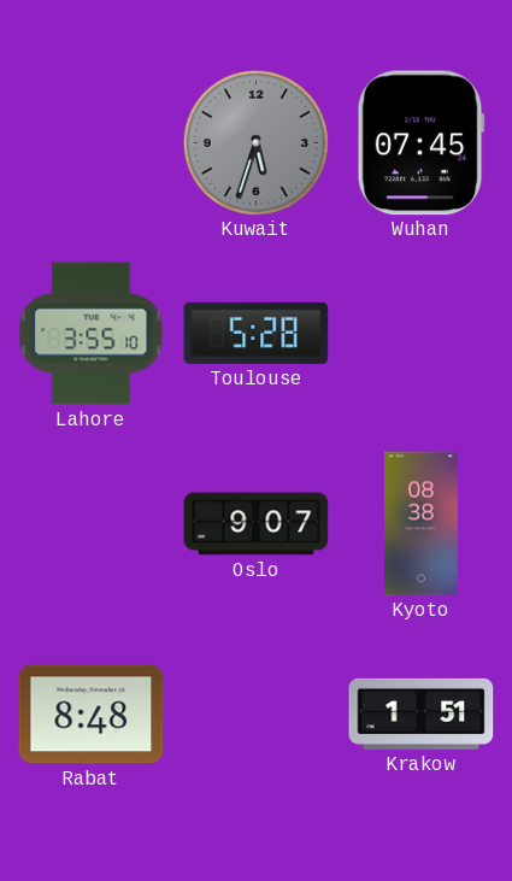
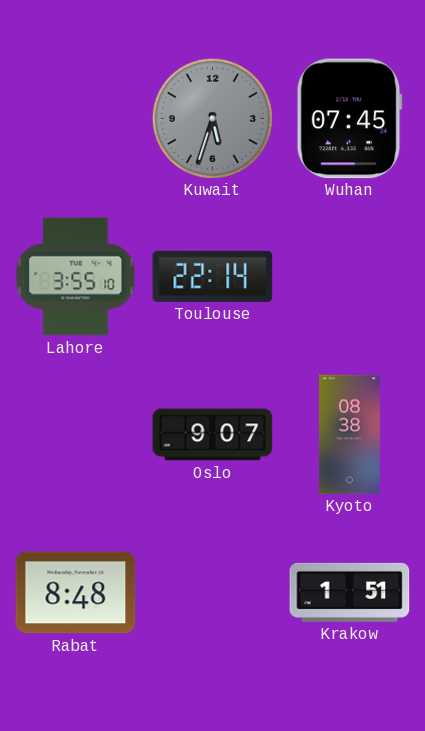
Toulouse: 5:28 -> 22:14
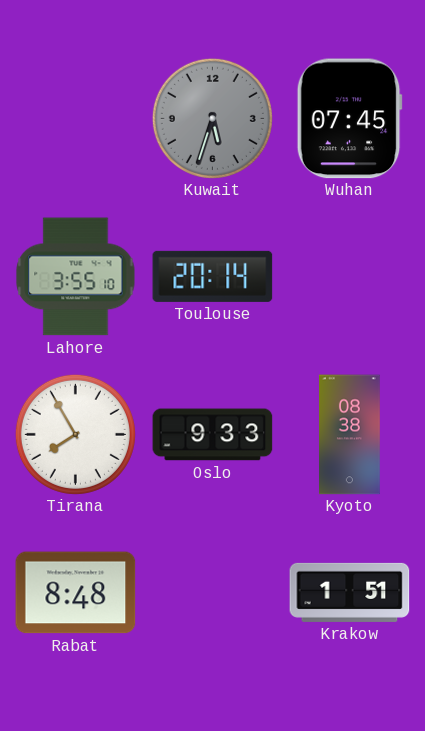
Toulouse: 22:14 -> 20:14
Tirana: none -> 7:55
Oslo: 9:07 -> 9:33
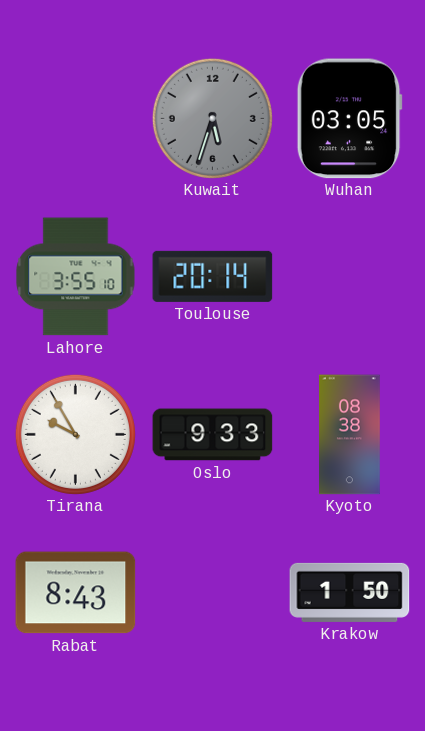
Wuhan: 07:45 -> 03:05
Tirana: 7:55 -> 9:55
Rabat: 8:48 -> 8:43
Krakow: 1:51 -> 1:50
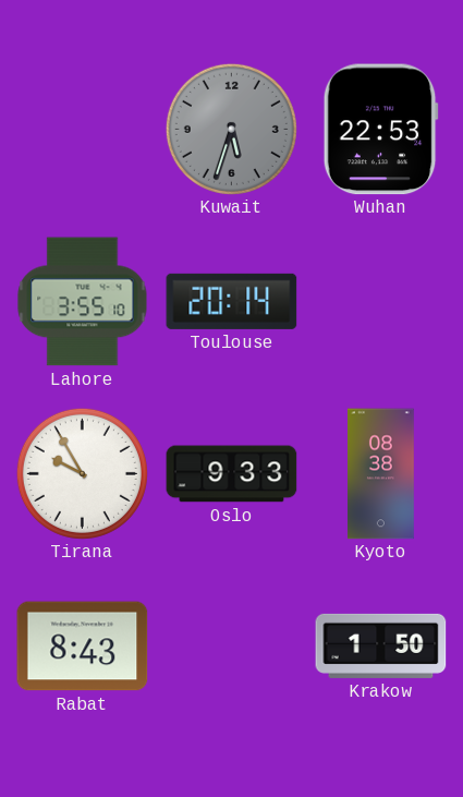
Wuhan: 03:05 -> 22:53
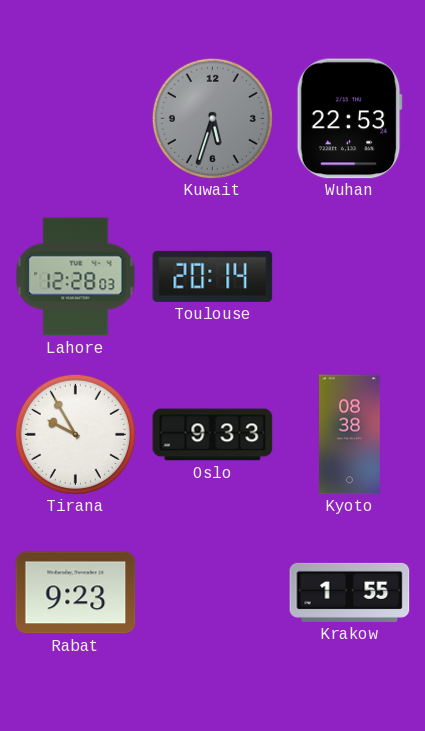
Lahore: 3:55 -> 12:28
Rabat: 8:43 -> 9:23
Krakow: 1:50 -> 1:55
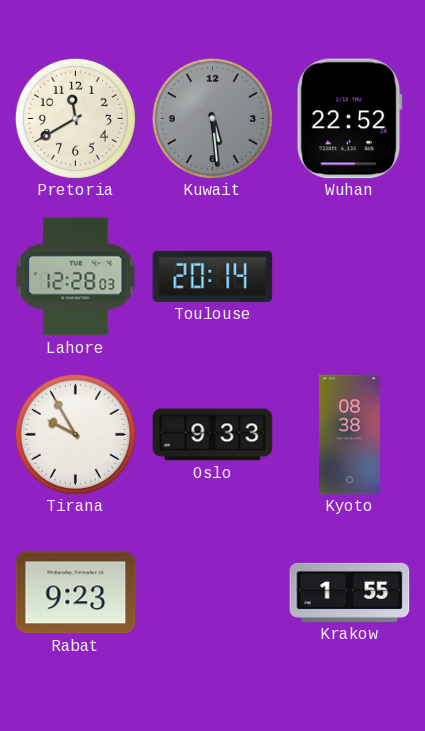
Pretoria: none -> 11:40
Kuwait: 5:33 -> 5:29
Wuhan: 22:53 -> 22:52
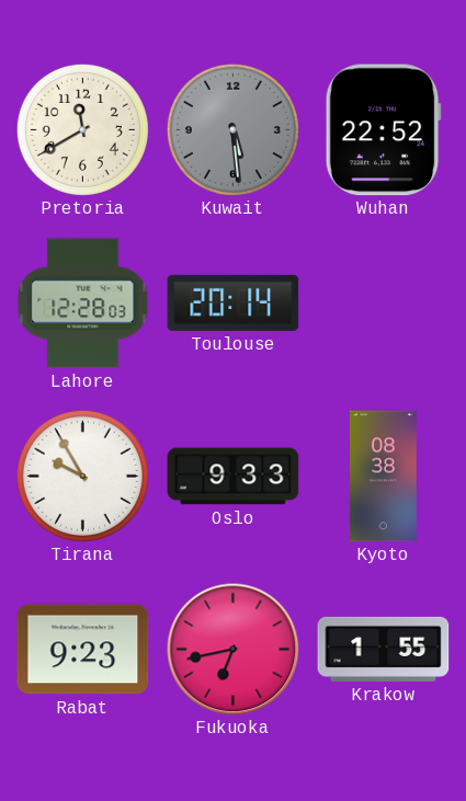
Fukuoka: none -> 6:43
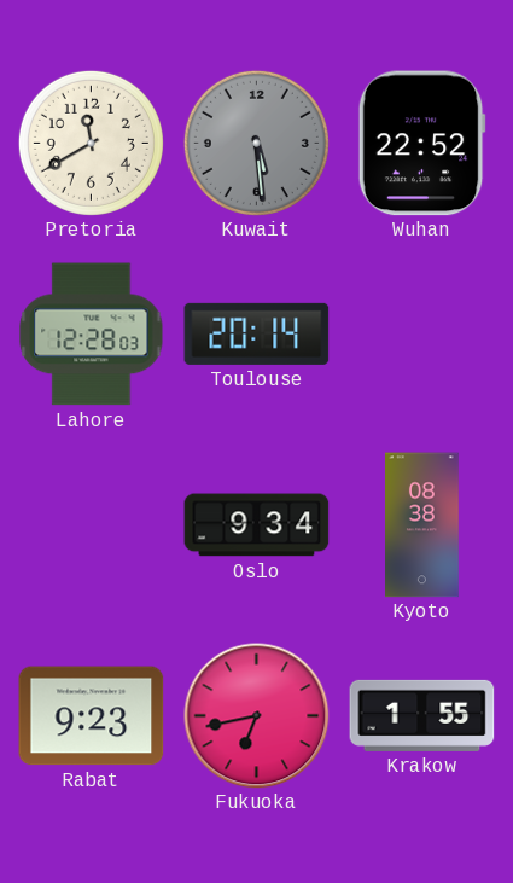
Tirana: 9:55 -> none
Oslo: 9:33 -> 9:34
